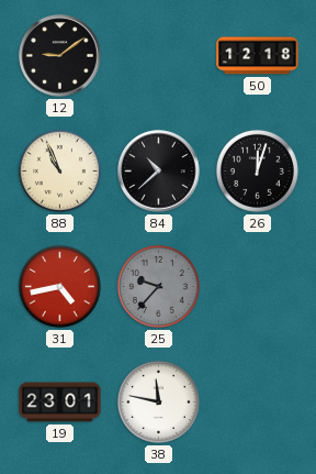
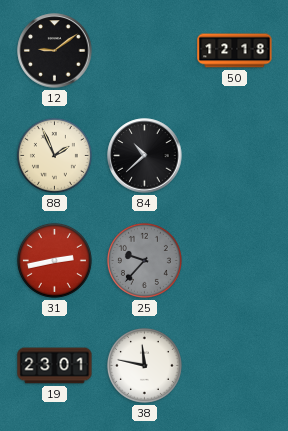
88: 10:56 -> 1:56
26: 12:03 -> none
31: 4:43 -> 2:43
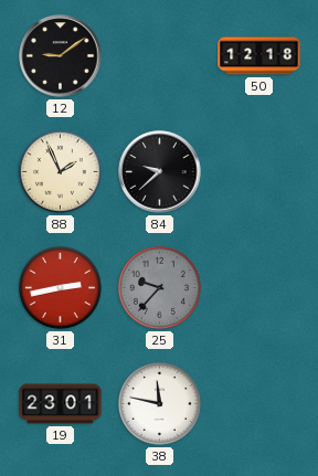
84: 10:38 -> 9:38
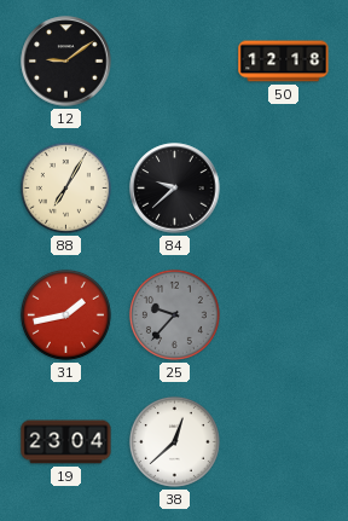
88: 1:56 -> 7:05
31: 2:43 -> 1:43
19: 23:01 -> 23:04
38: 11:47 -> 12:38
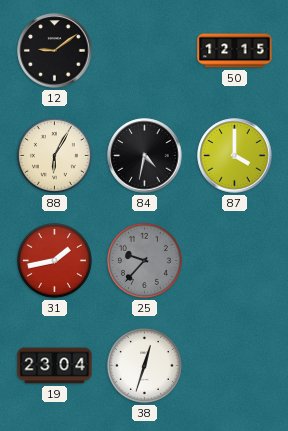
50: 12:18 -> 12:15
88: 7:05 -> 6:05
84: 9:38 -> 4:32
87: none -> 4:00
38: 12:38 -> 12:33
